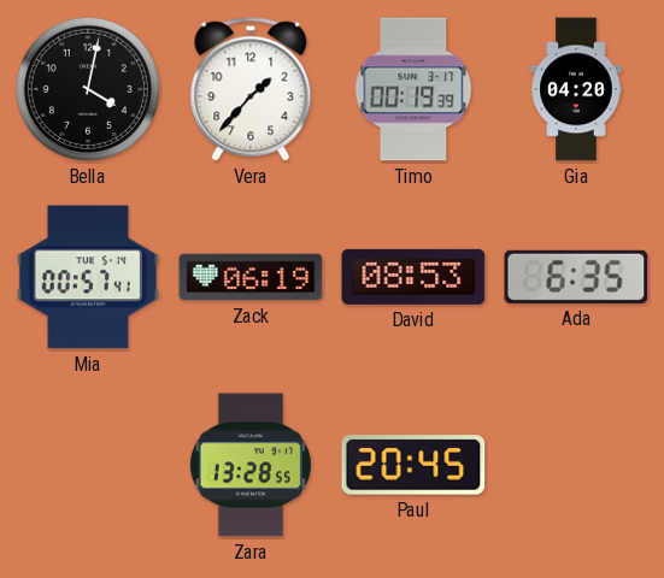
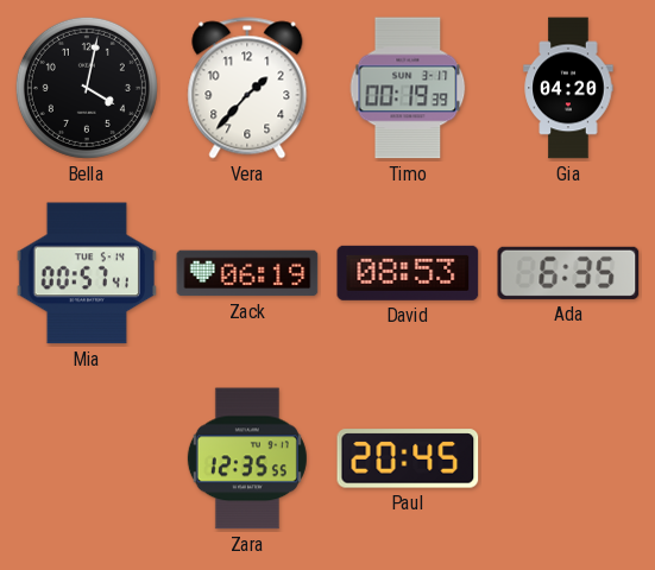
Zara: 13:28 -> 12:35
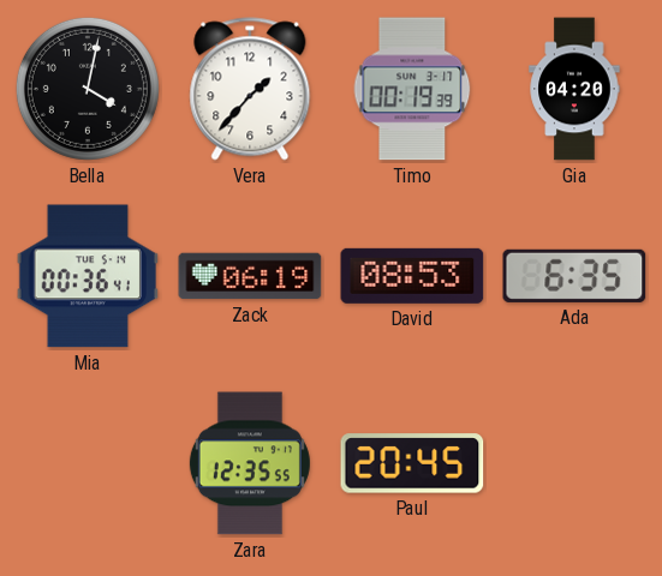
Mia: 00:57 -> 00:36
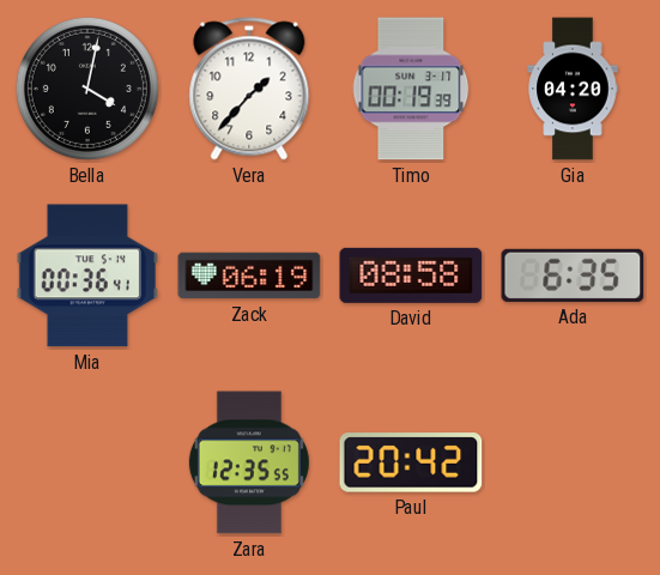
David: 08:53 -> 08:58
Paul: 20:45 -> 20:42
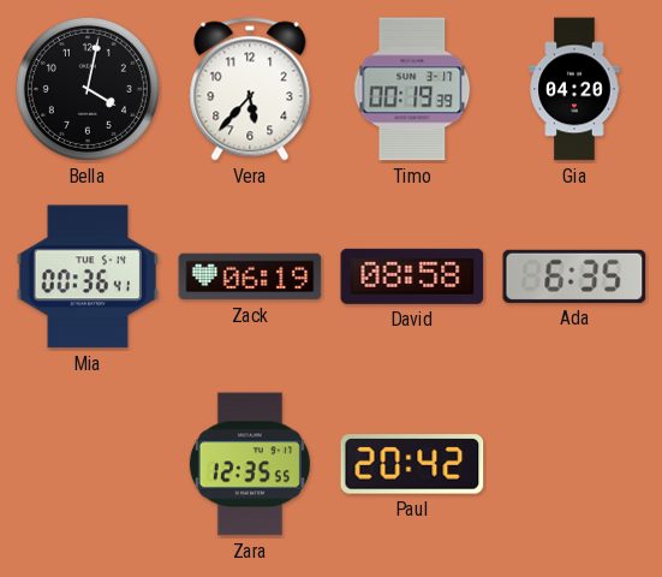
Vera: 1:37 -> 5:37
